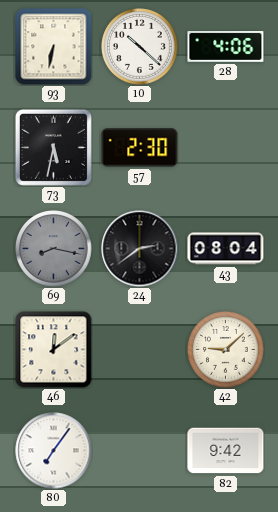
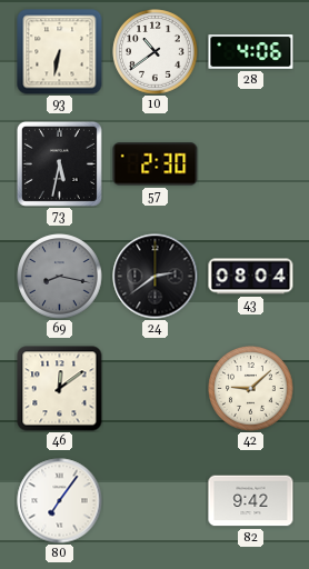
10: 10:22 -> 10:39
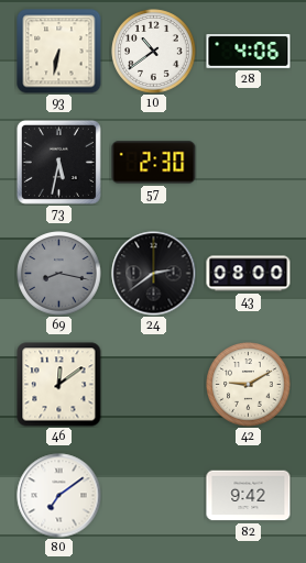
43: 08:04 -> 08:00
42: 9:08 -> 9:10
80: 7:06 -> 7:09
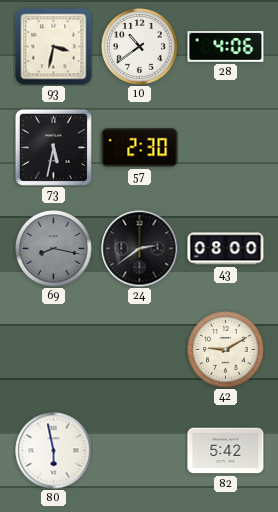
93: 6:32 -> 3:32
46: 12:09 -> none
80: 7:09 -> 5:58
82: 9:42 -> 5:42
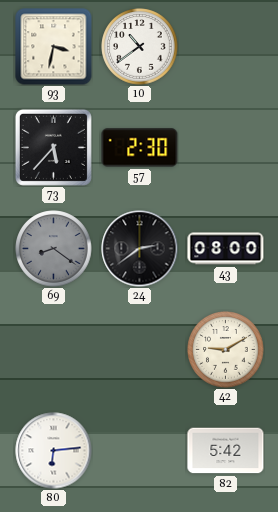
28: 4:06 -> none
73: 5:32 -> 5:37
69: 8:17 -> 8:21
80: 5:58 -> 6:14
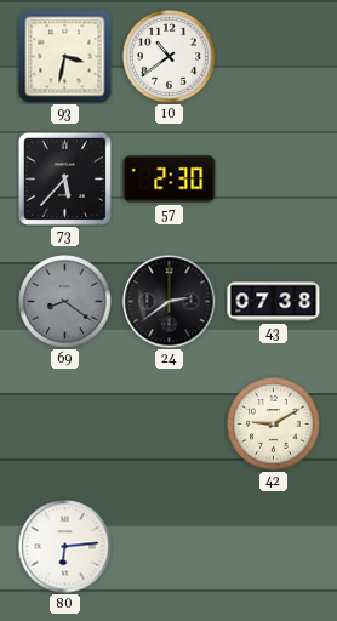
43: 08:00 -> 07:38
82: 5:42 -> none
